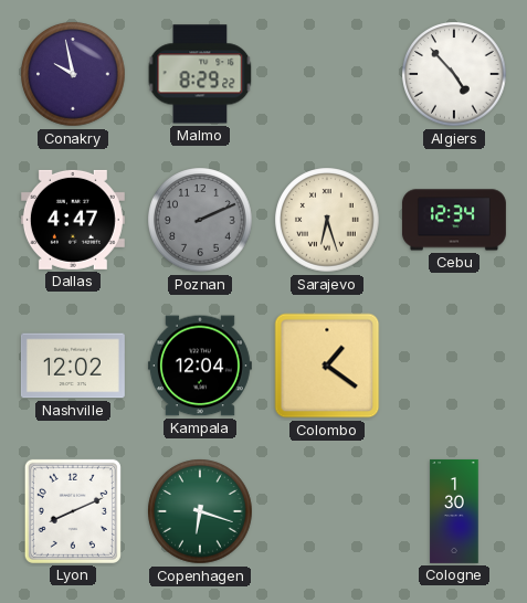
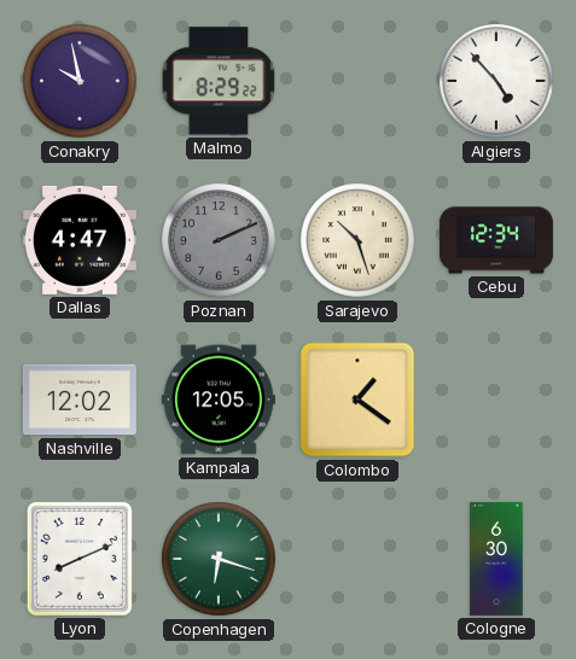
Sarajevo: 6:27 -> 10:27
Kampala: 12:04 -> 12:05
Cologne: 1:30 -> 6:30
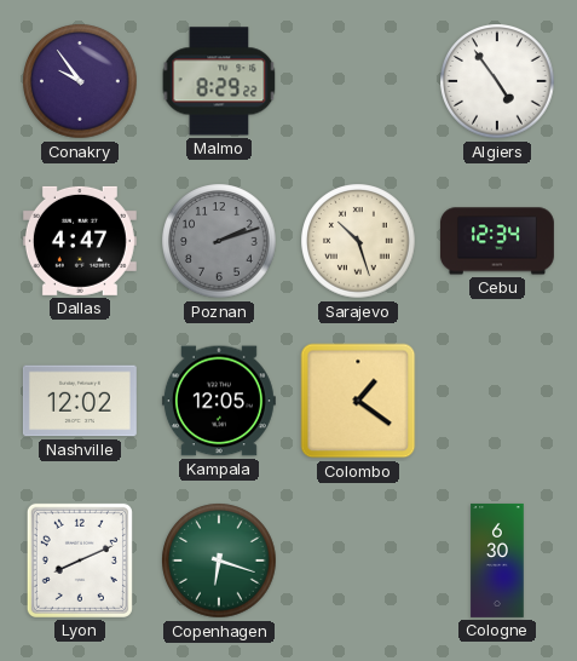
Conakry: 9:58 -> 9:54
Algiers: 4:53 -> 4:54
Poznan: 2:11 -> 2:12
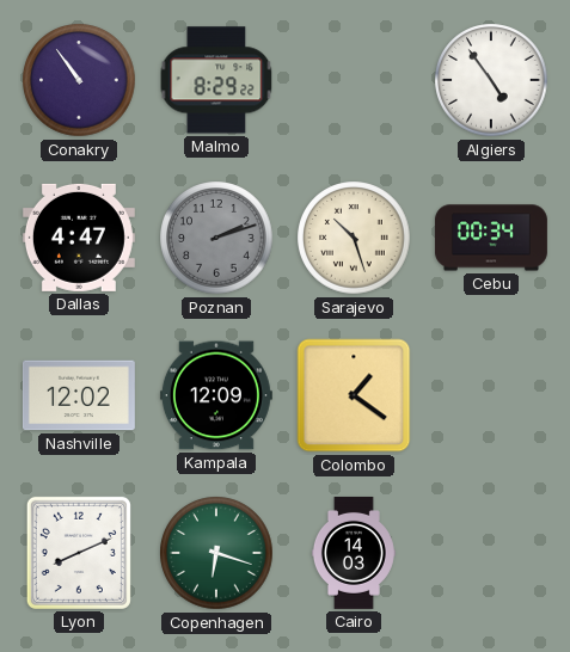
Conakry: 9:54 -> 10:54
Cebu: 12:34 -> 00:34
Kampala: 12:05 -> 12:09
Cairo: none -> 14:03
Cologne: 6:30 -> none
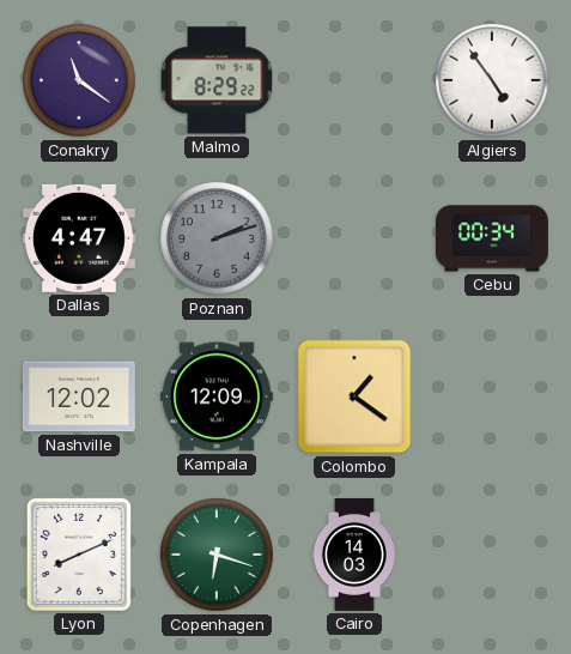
Conakry: 10:54 -> 11:21
Sarajevo: 10:27 -> none
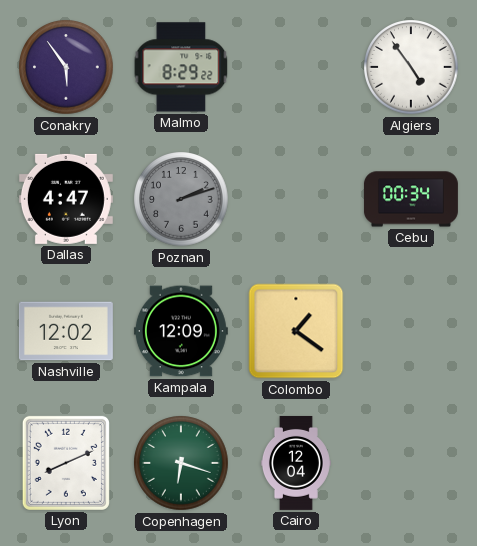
Conakry: 11:21 -> 5:54
Cairo: 14:03 -> 12:04
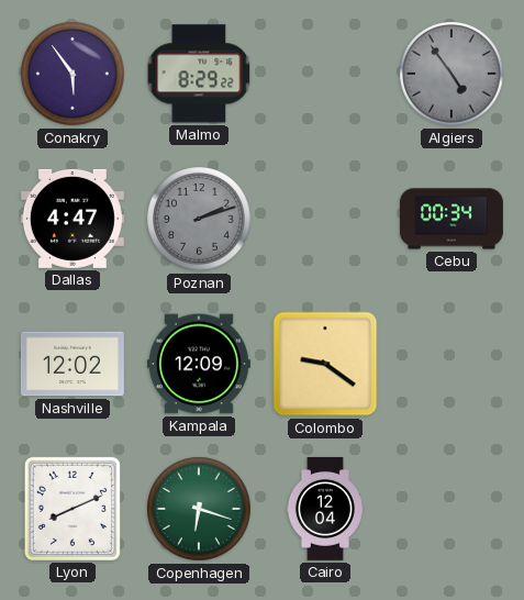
Algiers dial: white -> grey
Colombo: 1:21 -> 9:21
